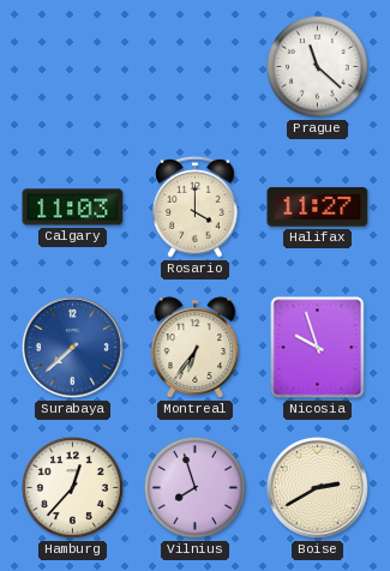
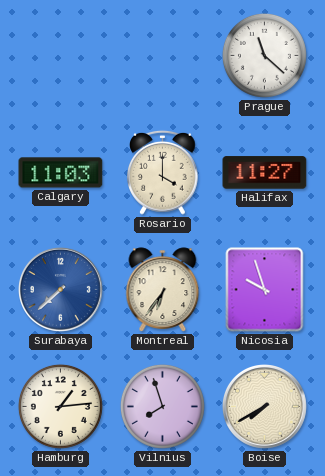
Hamburg: 12:37 -> 1:14
Boise: 2:40 -> 7:40
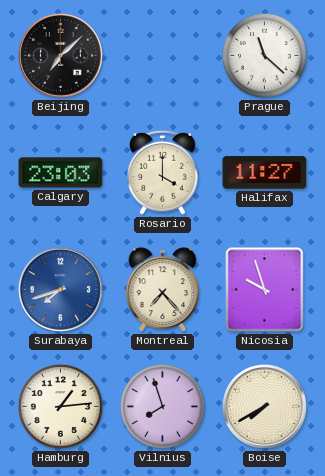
Beijing: none -> 7:08
Calgary: 11:03 -> 23:03
Surabaya: 7:38 -> 7:42
Montreal: 6:36 -> 7:23
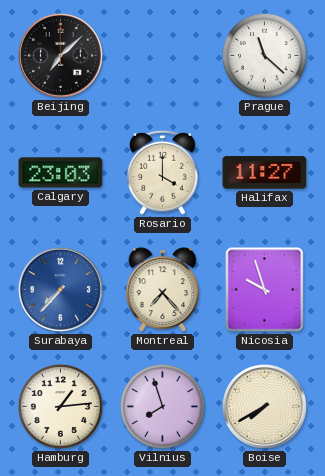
Surabaya: 7:42 -> 7:37
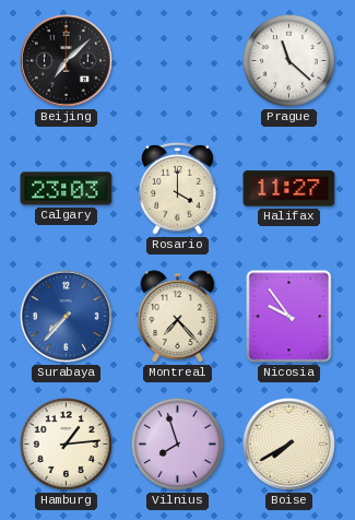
Nicosia: 9:57 -> 9:54
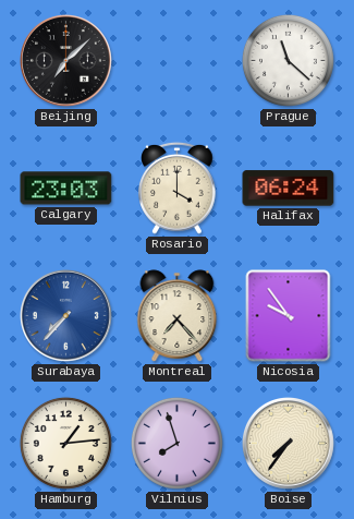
Halifax: 11:27 -> 06:24
Boise: 7:40 -> 7:36
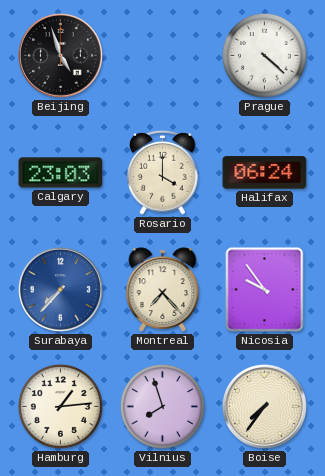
Beijing: 7:08 -> 4:57
Prague: 11:22 -> 4:22
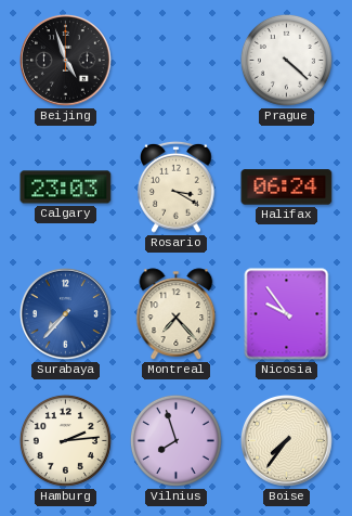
Rosario: 4:00 -> 3:20
Hamburg: 1:14 -> 2:14
